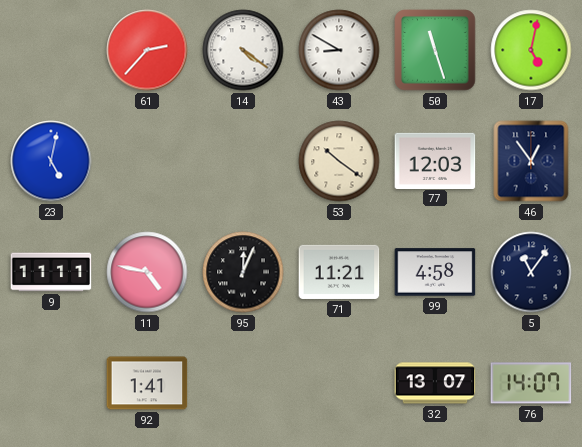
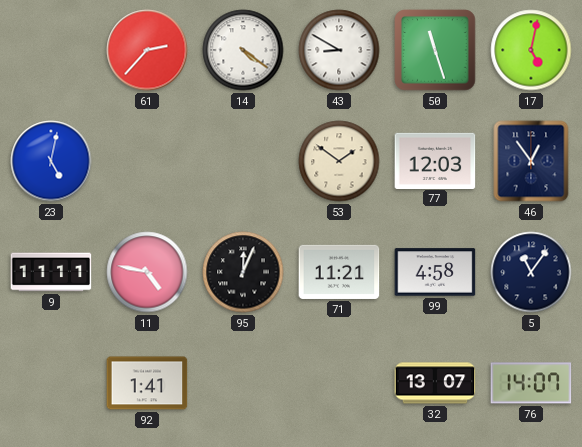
53: 10:21 -> 1:51
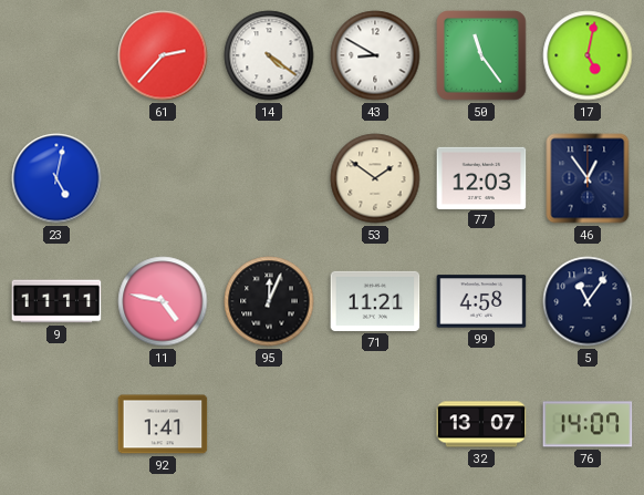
50: 11:27 -> 11:24
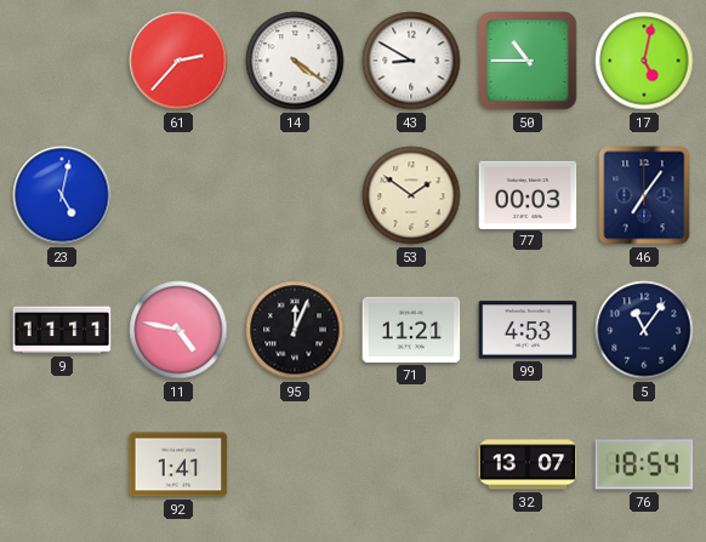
50: 11:24 -> 10:45
77: 12:03 -> 00:03
46: 12:54 -> 7:06
99: 4:58 -> 4:53
76: 14:07 -> 18:54
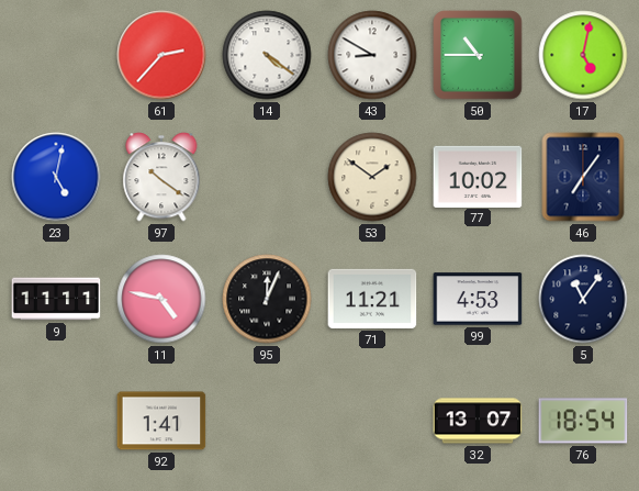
97: none -> 10:21
77: 00:03 -> 10:02
